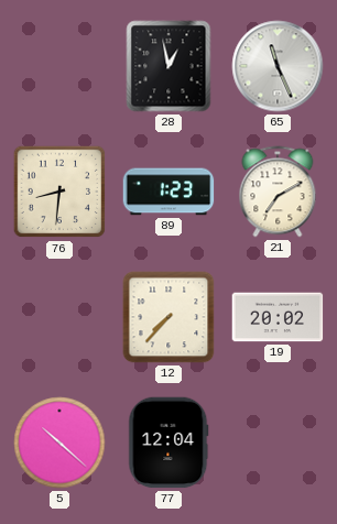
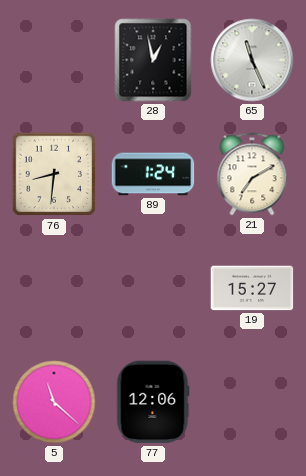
89: 1:23 -> 1:24
12: 7:37 -> none
19: 20:02 -> 15:27
5: 10:22 -> 11:22
77: 12:04 -> 12:06
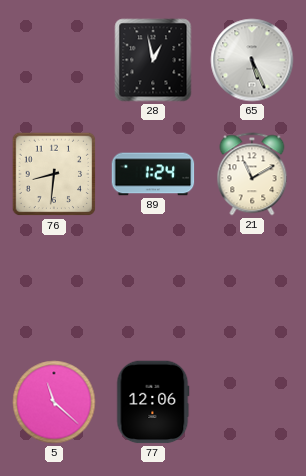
65: 11:26 -> 5:26
21: 7:10 -> 11:10
19: 15:27 -> none
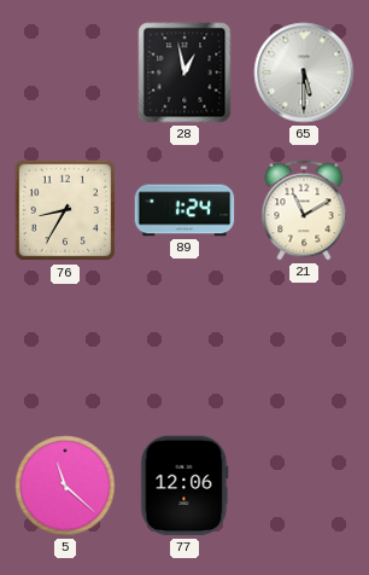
65: 5:26 -> 5:30
76: 8:31 -> 8:35
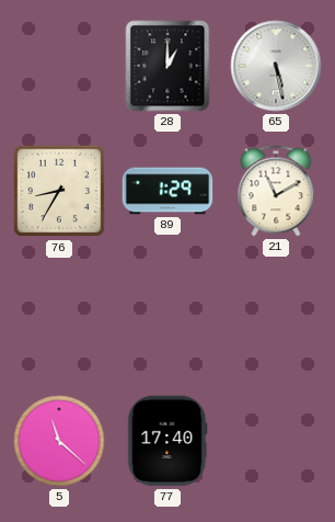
28: 12:58 -> 1:00
65: 5:30 -> 5:28
89: 1:24 -> 1:29
77: 12:06 -> 17:40
